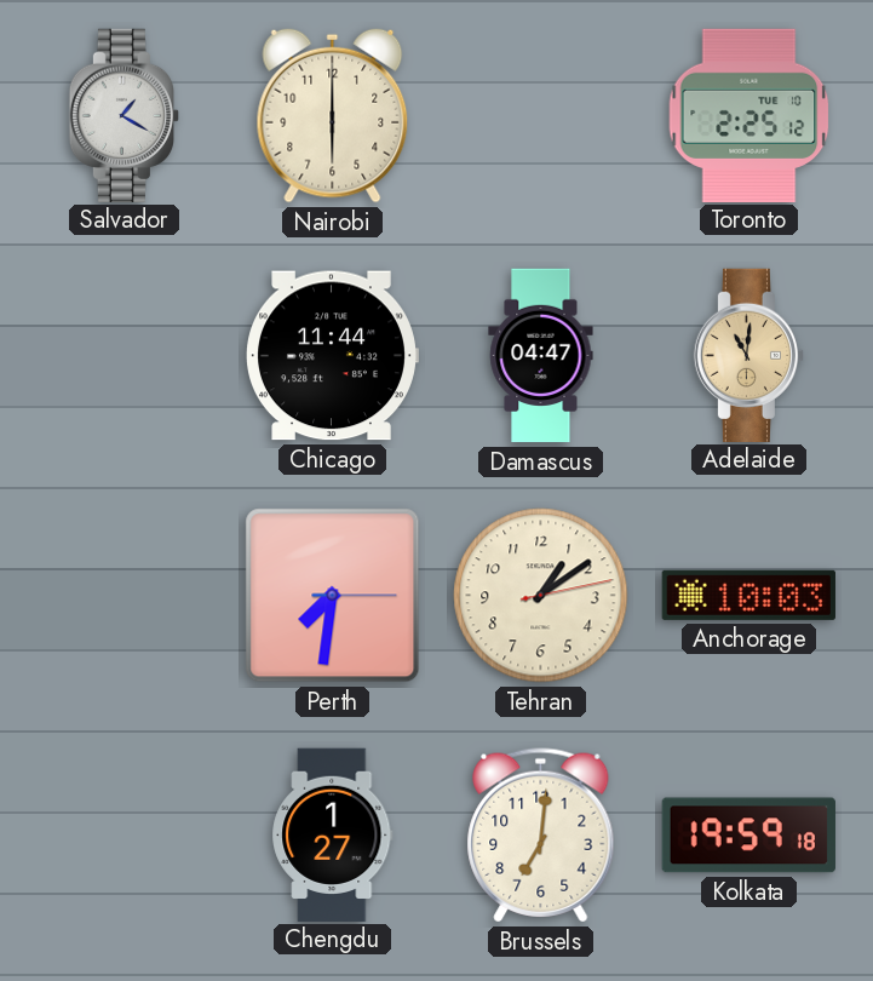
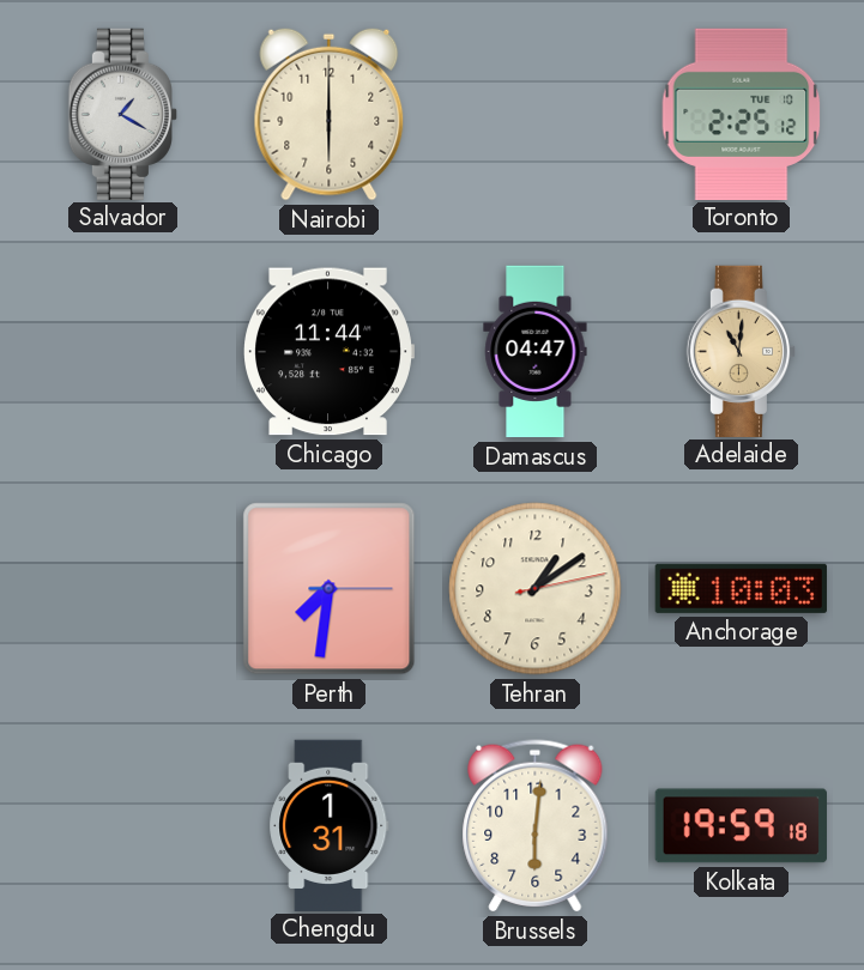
Chengdu: 1:27 -> 1:31
Brussels: 7:01 -> 6:01
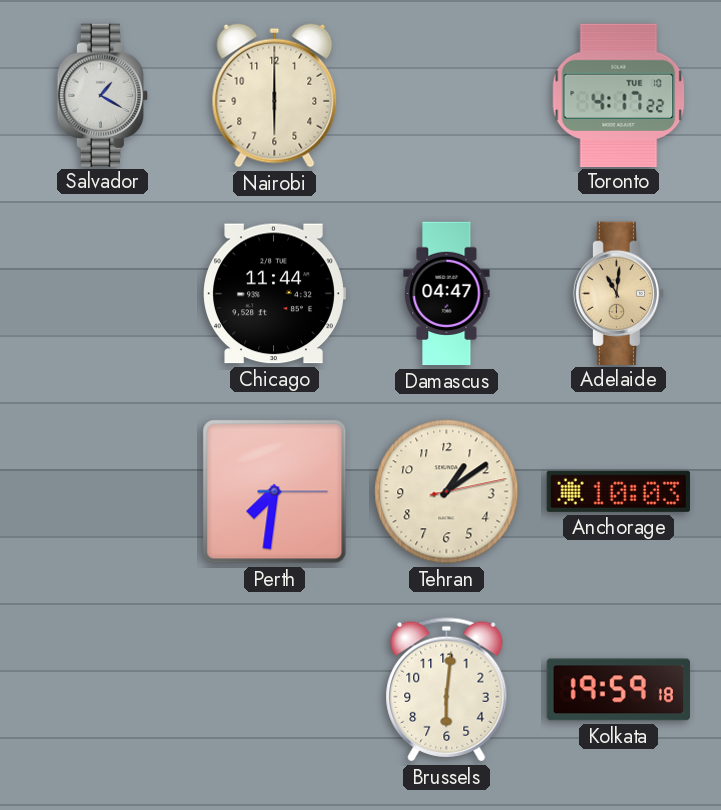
Toronto: 2:25 -> 4:17
Chengdu: 1:31 -> none
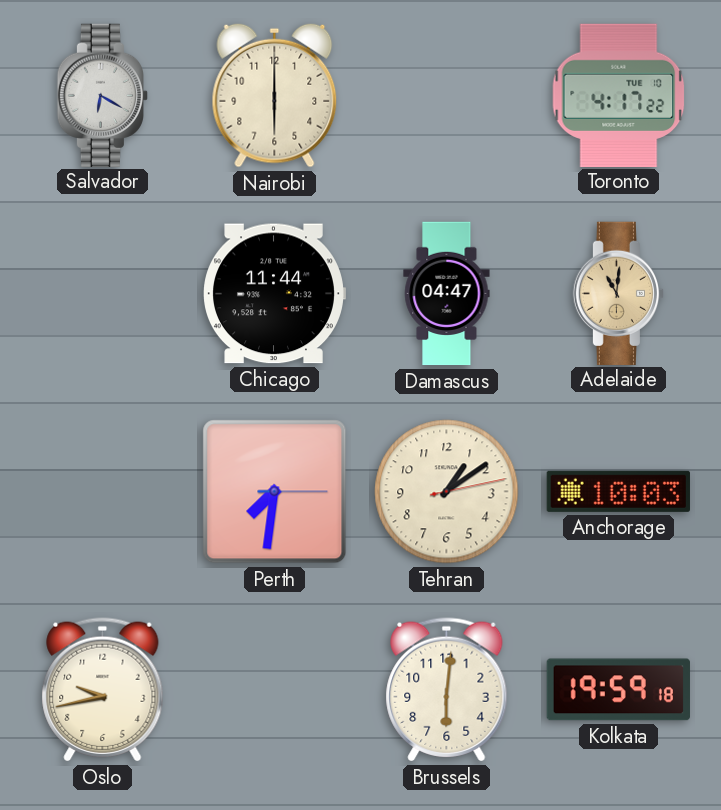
Salvador: 1:20 -> 6:20
Oslo: none -> 9:43
